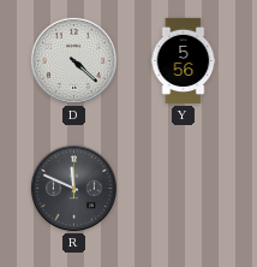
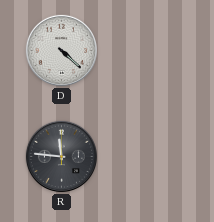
Y: 5:56 -> none
R: 11:49 -> 11:46
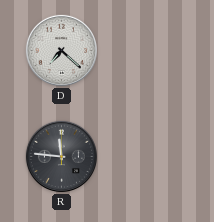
D: 4:22 -> 7:22
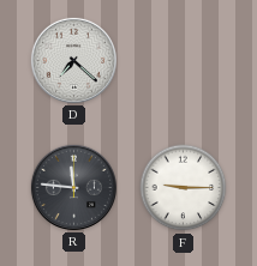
F: none -> 9:15
